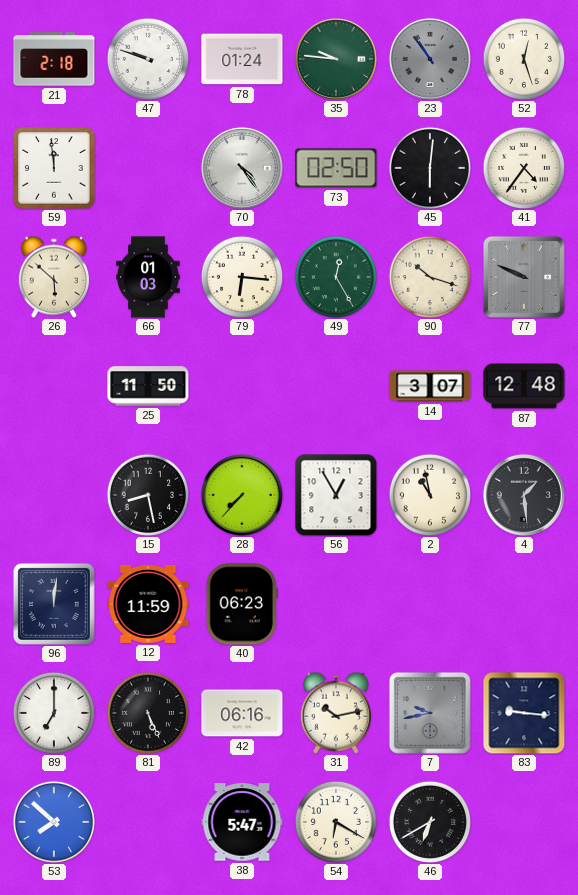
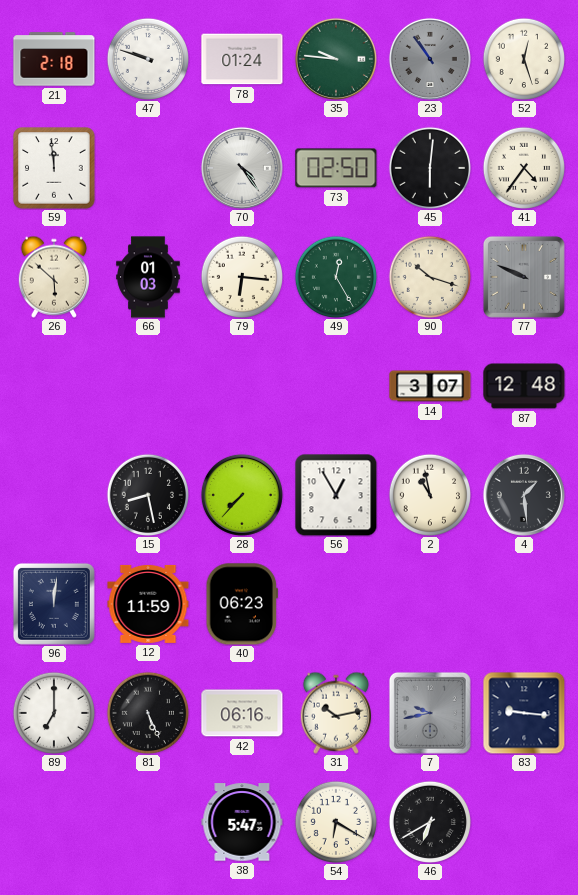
25: 11:50 -> none
53: 7:52 -> none
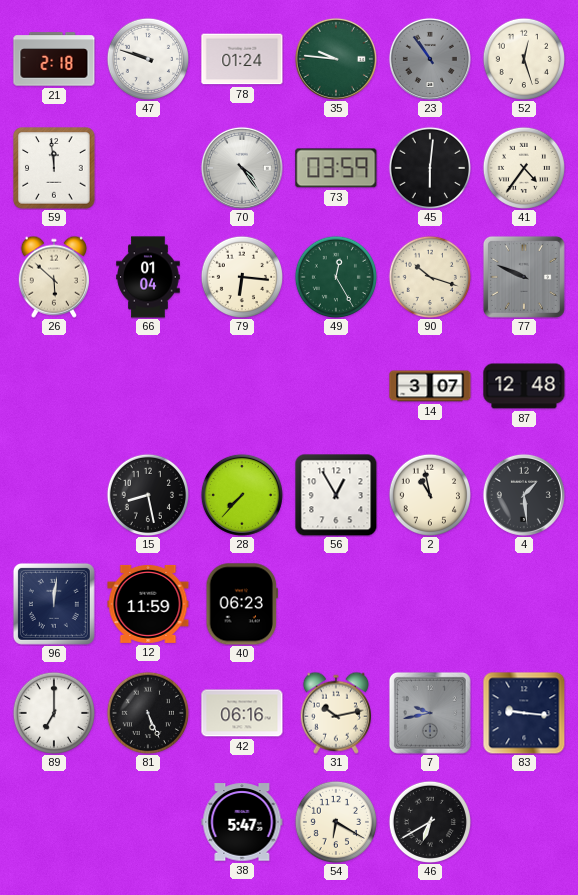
73: 02:50 -> 03:59
66: 01:03 -> 01:04
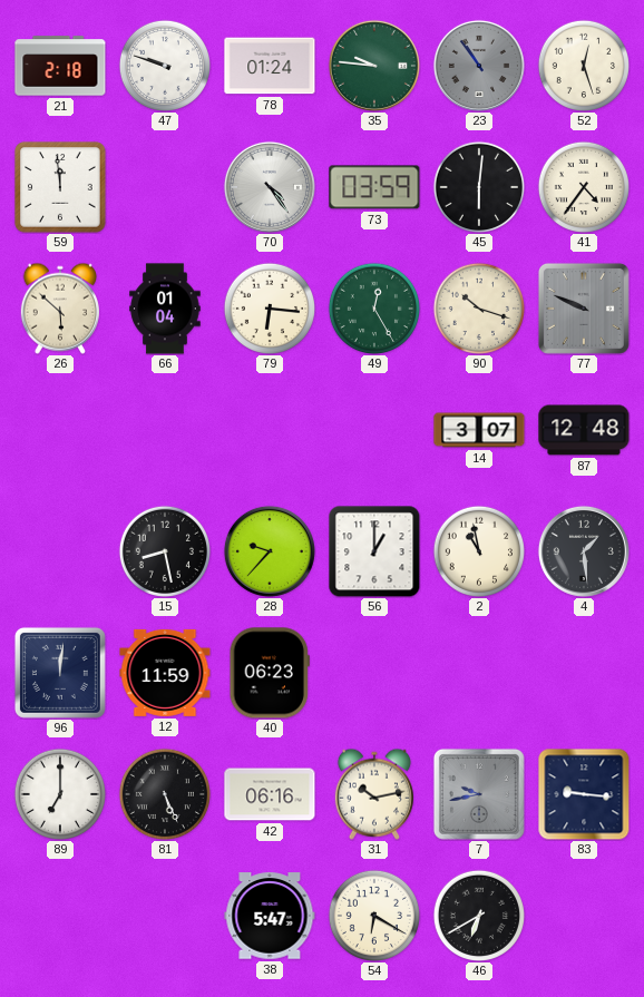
28: 7:37 -> 9:37
56: 12:55 -> 1:00
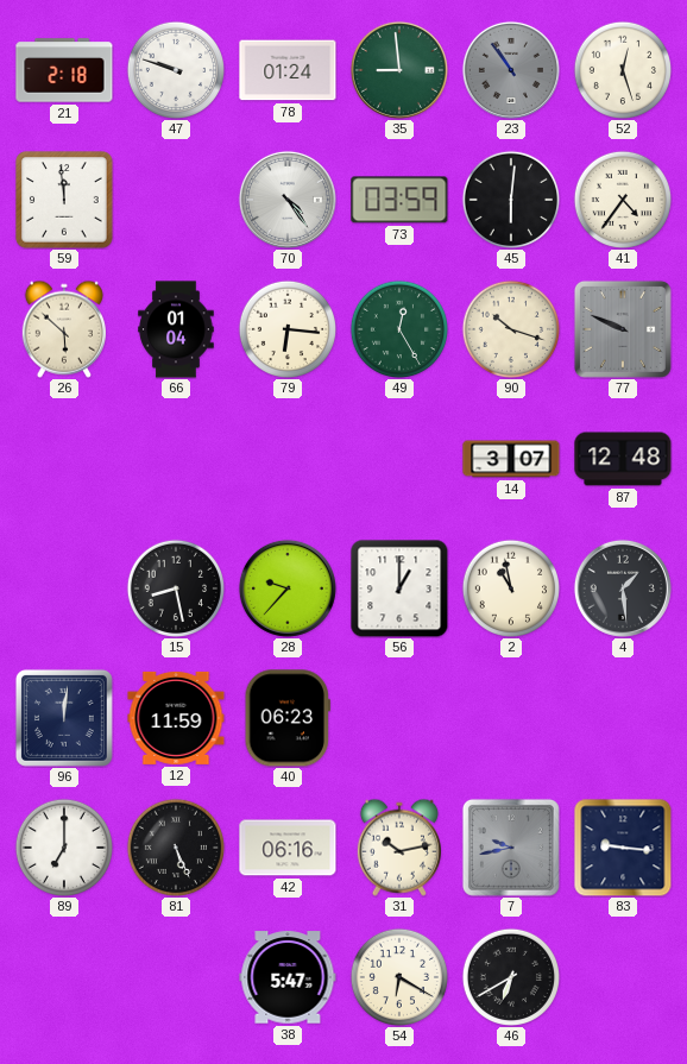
35: 9:46 -> 8:59
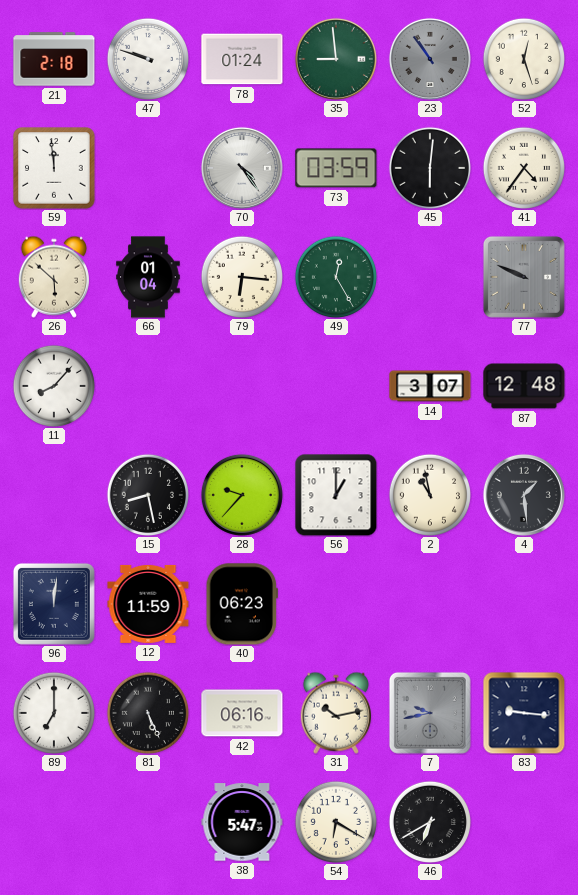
90: 10:18 -> none
11: none -> 8:07
